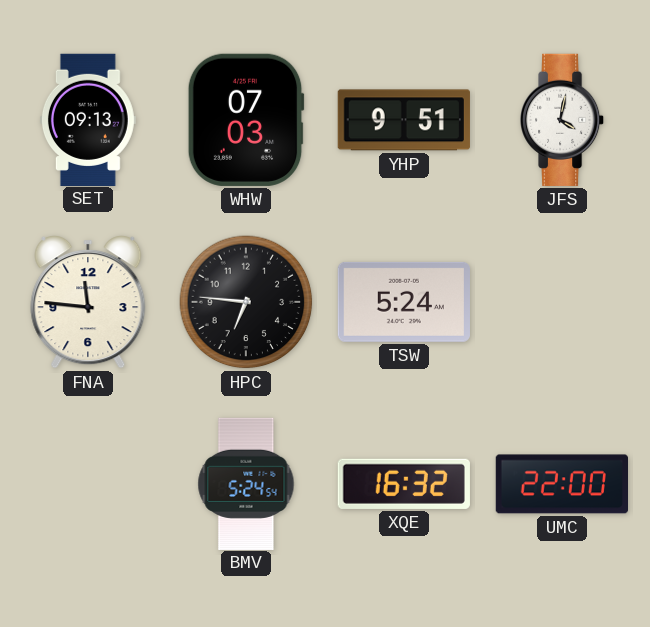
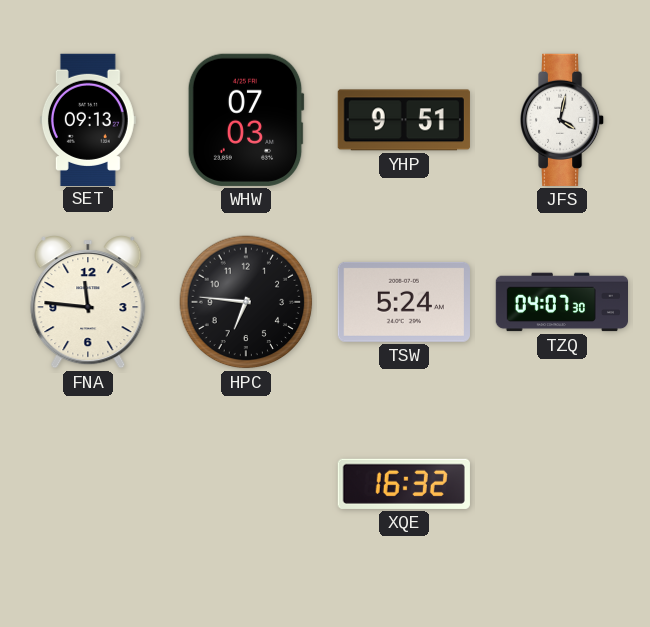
TZQ: none -> 04:07
BMV: 5:24 -> none
UMC: 22:00 -> none
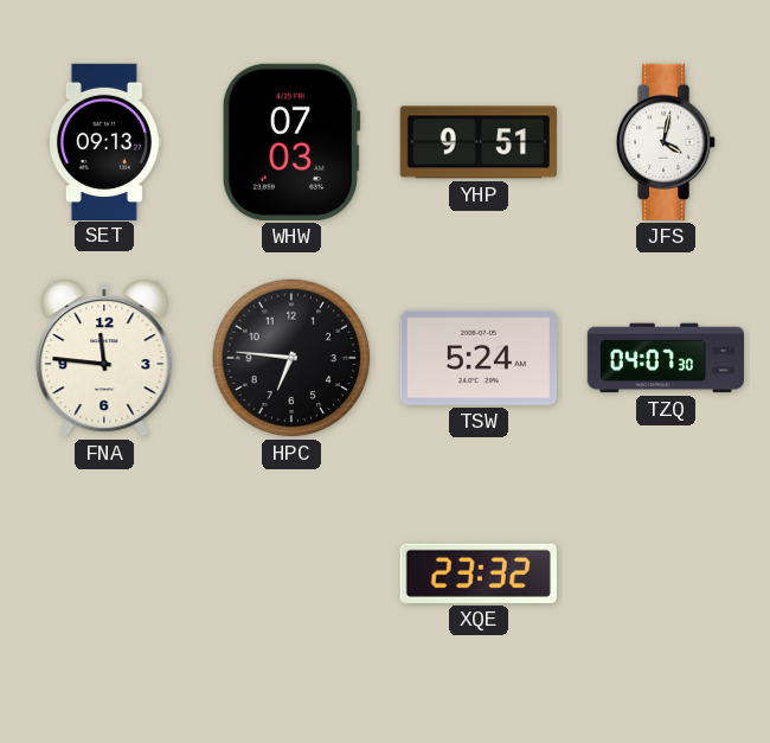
XQE: 16:32 -> 23:32
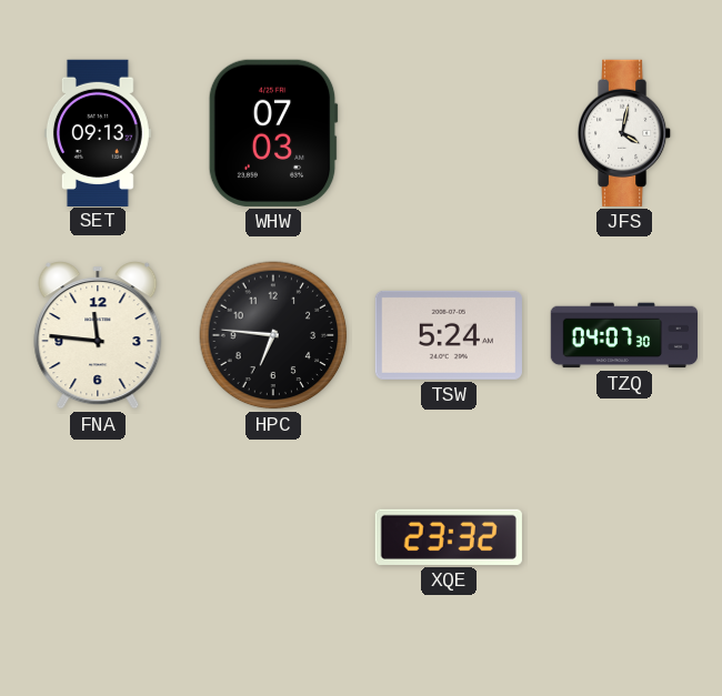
YHP: 9:51 -> none
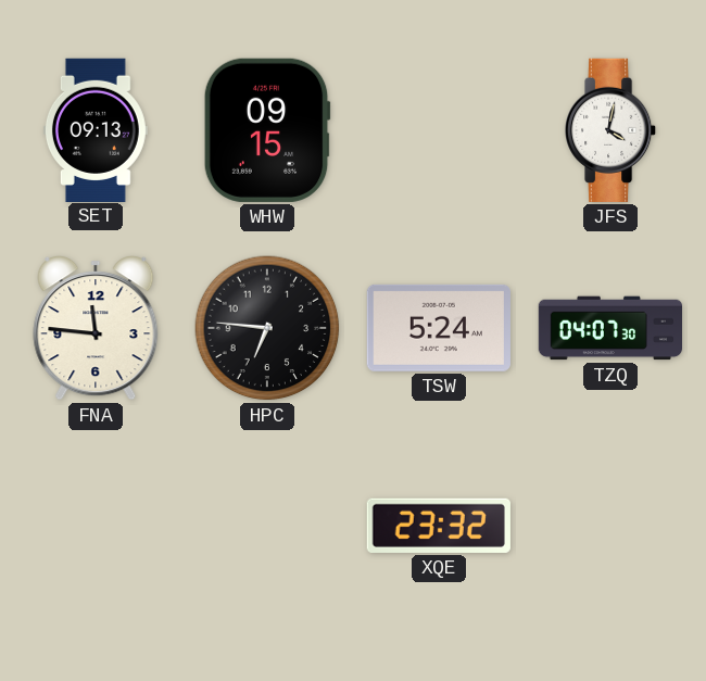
WHW: 07:03 -> 09:15
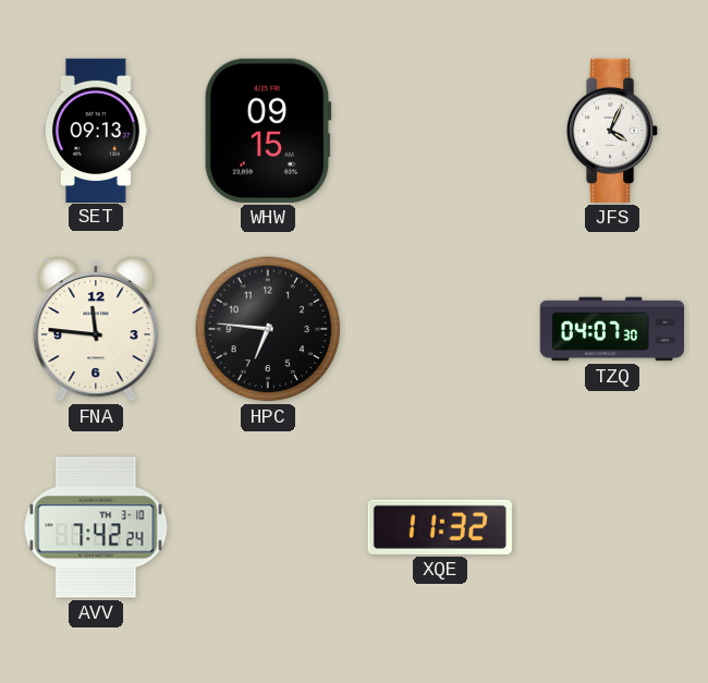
JFS: 4:02 -> 4:04
TSW: 5:24 -> none
AVV: none -> 7:42
XQE: 23:32 -> 11:32
